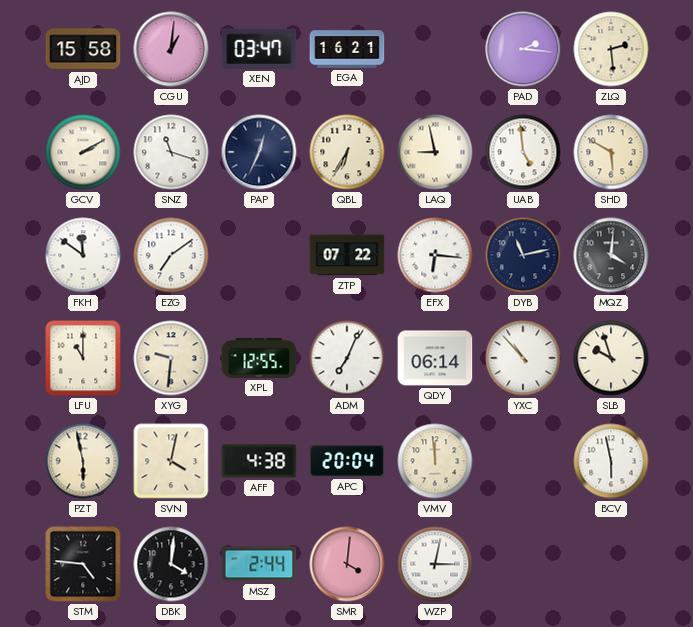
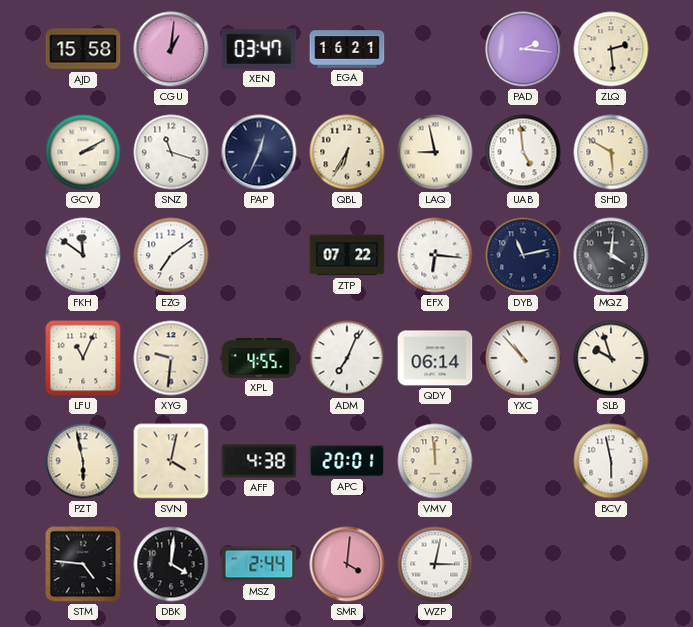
LFU: 11:00 -> 11:04
XPL: 12:55 -> 4:55
APC: 20:04 -> 20:01
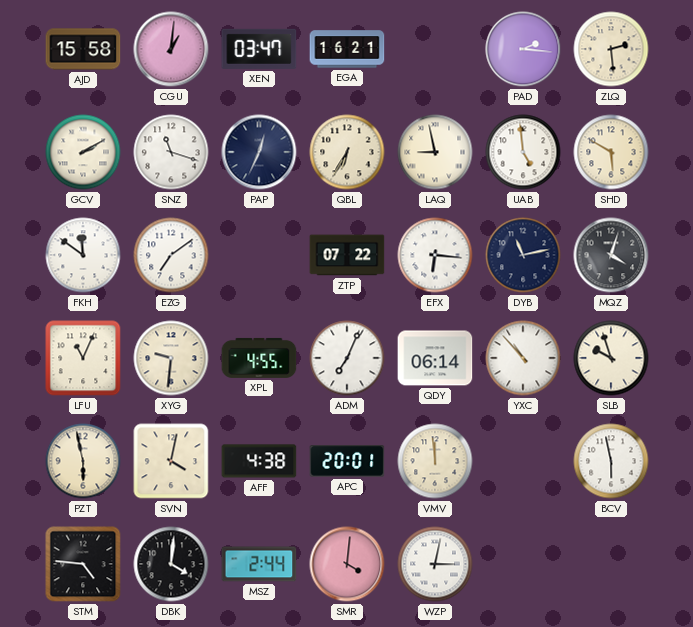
MQZ: 4:01 -> 4:03
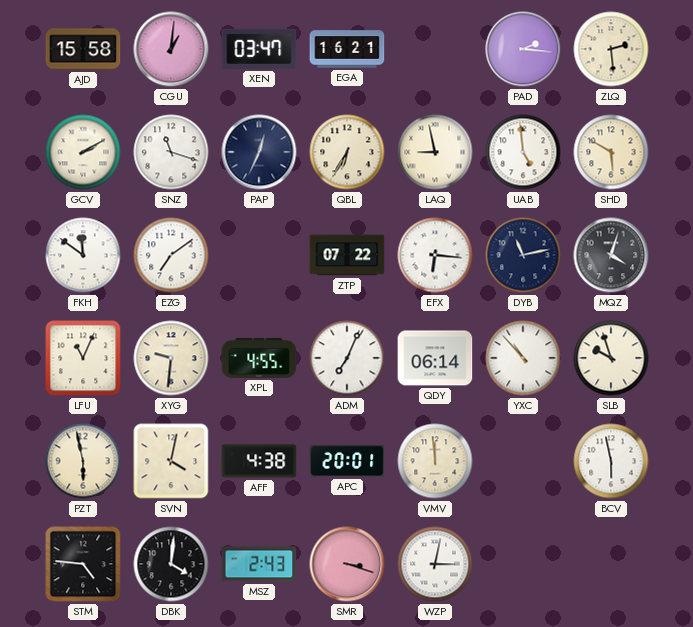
MSZ: 2:44 -> 2:43
SMR: 4:01 -> 3:18
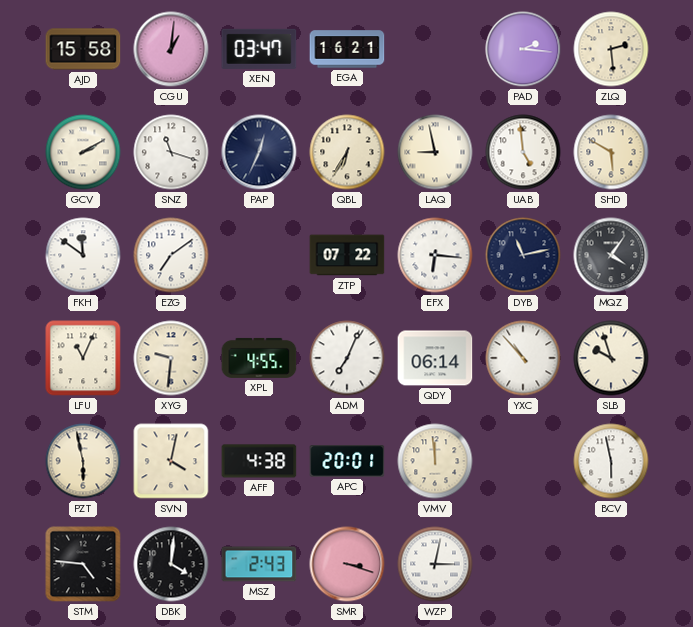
MQZ: 4:03 -> 4:06
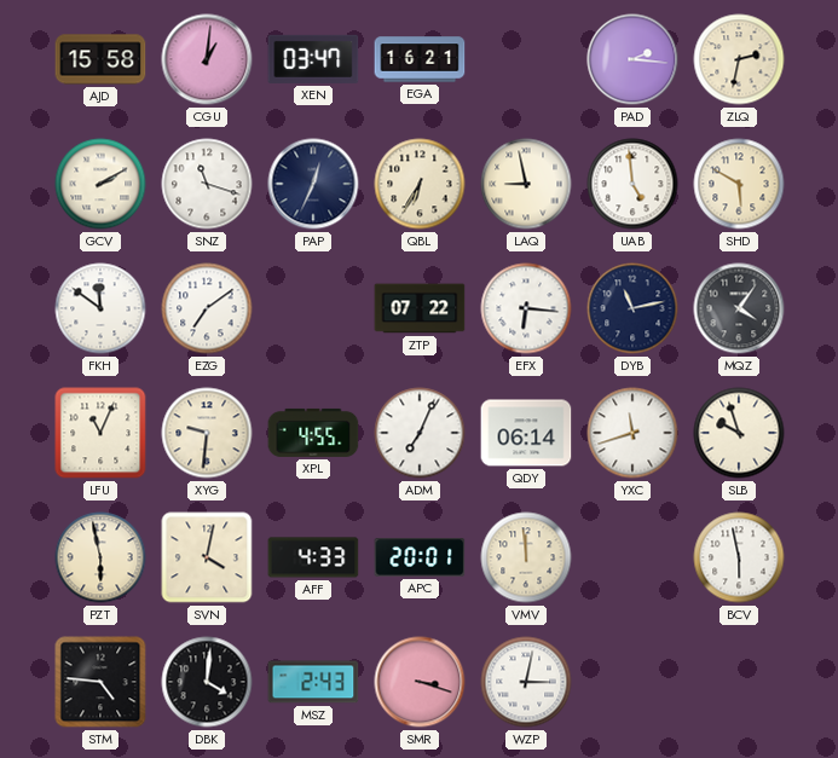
ZLQ: 2:29 -> 2:32
YXC: 10:53 -> 11:42
AFF: 4:38 -> 4:33
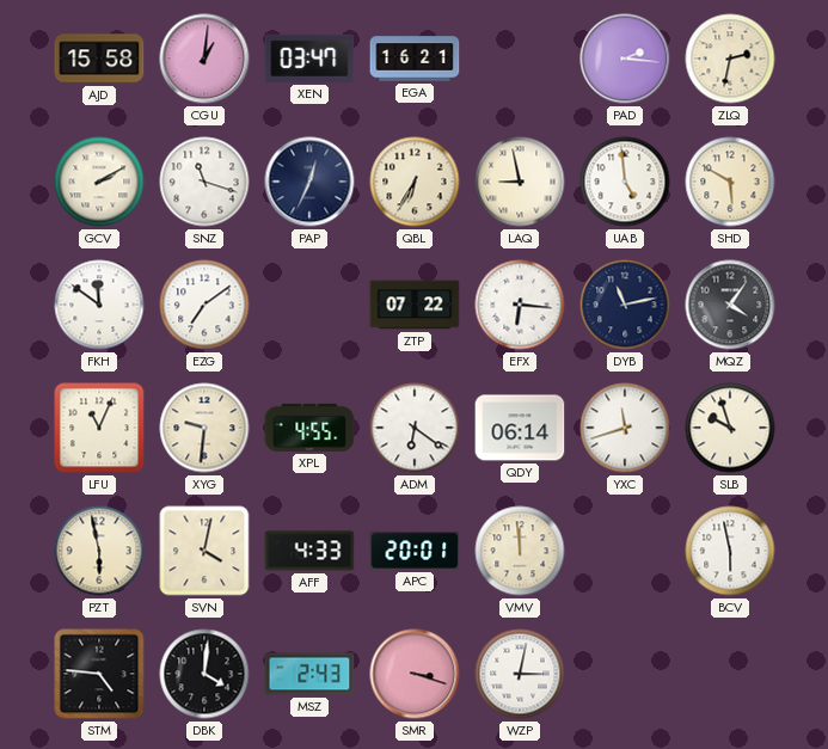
ADM: 7:04 -> 6:21
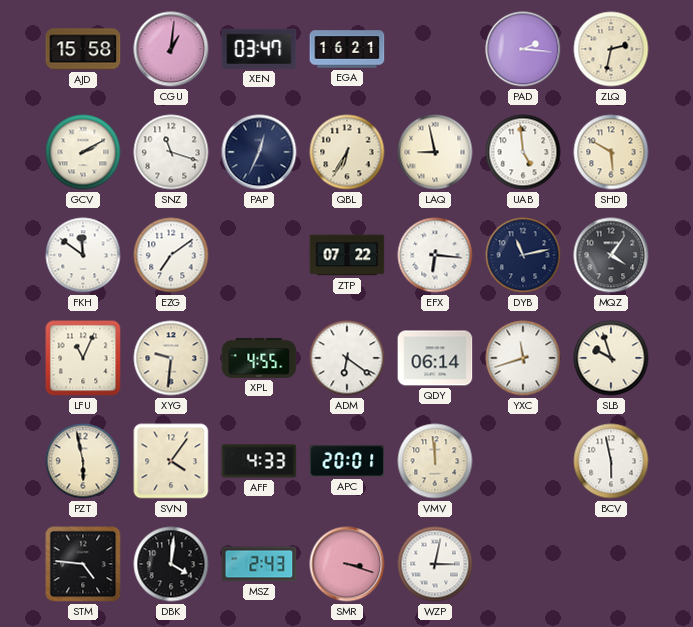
SVN: 4:02 -> 4:06
